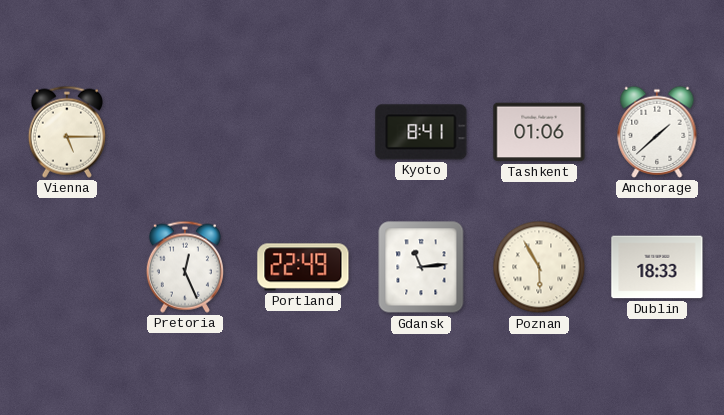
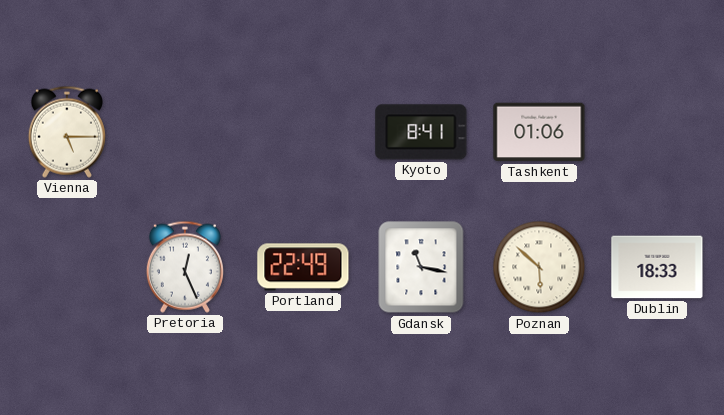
Anchorage: 1:38 -> none
Gdansk: 11:14 -> 11:17
Poznan: 5:55 -> 5:52
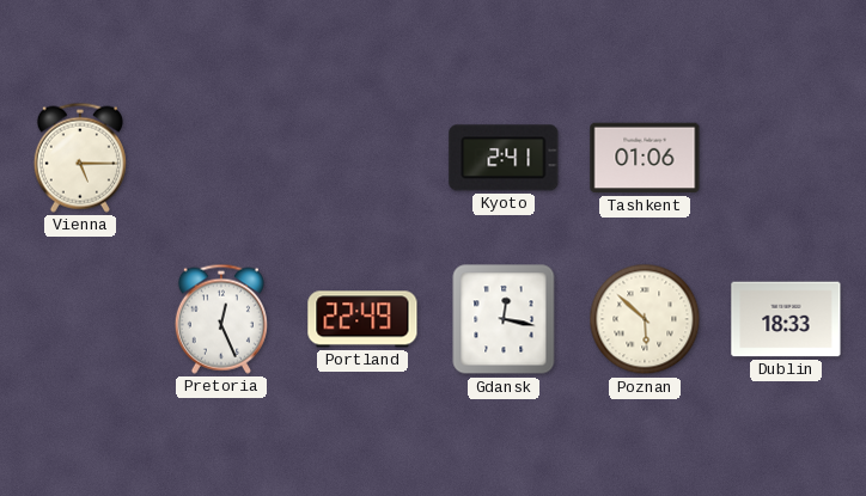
Kyoto: 8:41 -> 2:41
Gdansk: 11:17 -> 12:17
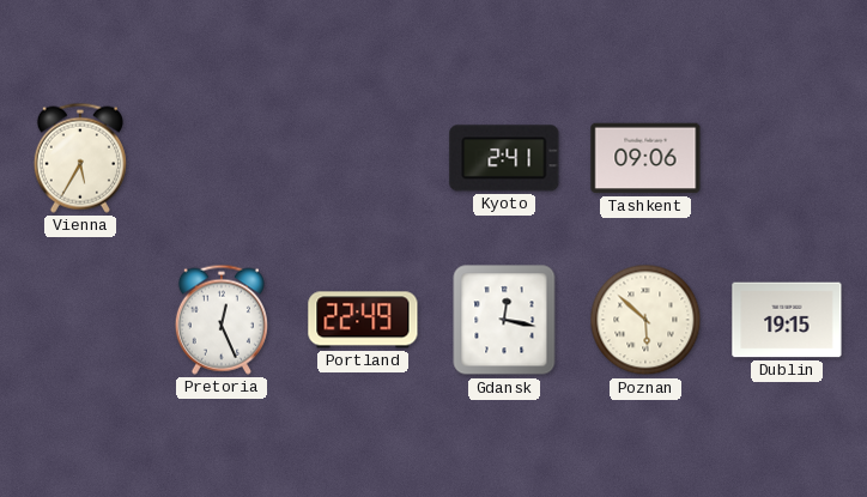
Vienna: 5:15 -> 5:35
Tashkent: 01:06 -> 09:06
Dublin: 18:33 -> 19:15
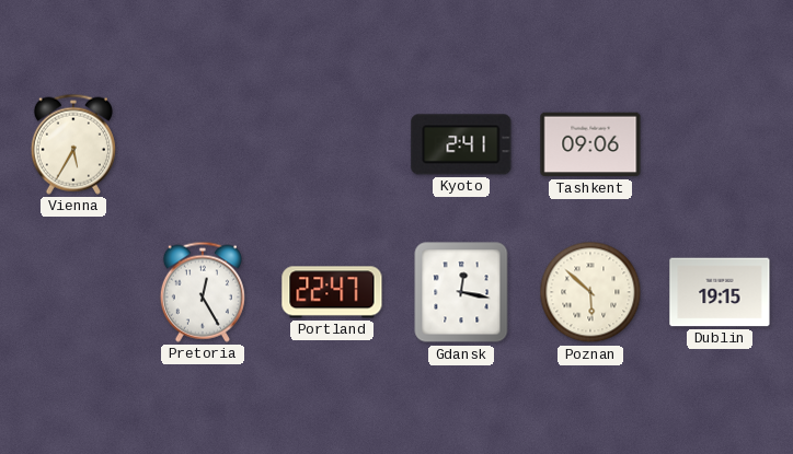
Pretoria: 12:26 -> 12:25
Portland: 22:49 -> 22:47
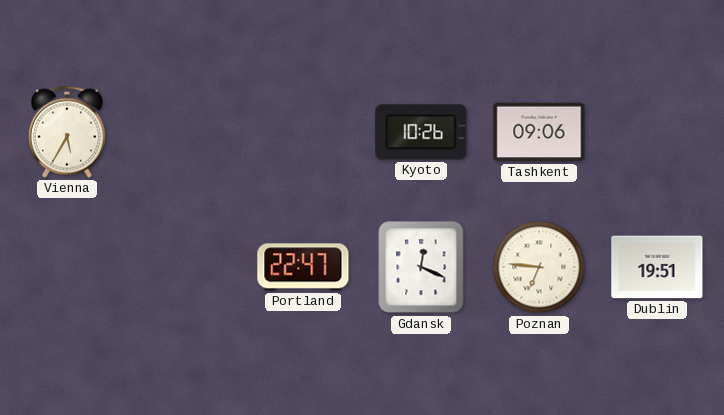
Kyoto: 2:41 -> 10:26
Pretoria: 12:25 -> none
Gdansk: 12:17 -> 12:19
Poznan: 5:52 -> 6:46
Dublin: 19:15 -> 19:51
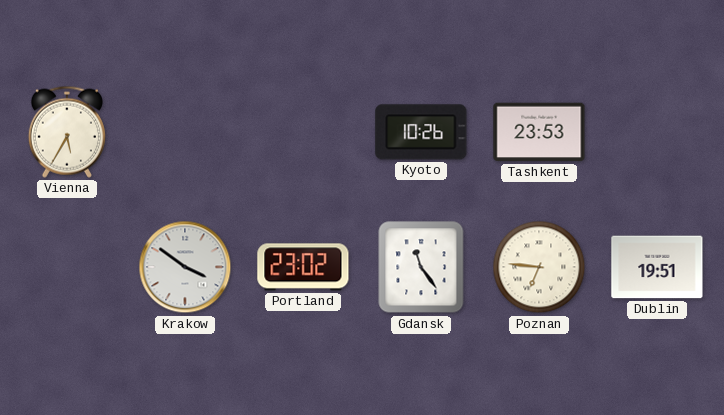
Tashkent: 09:06 -> 23:53
Krakow: none -> 3:51
Portland: 22:47 -> 23:02
Gdansk: 12:19 -> 11:24
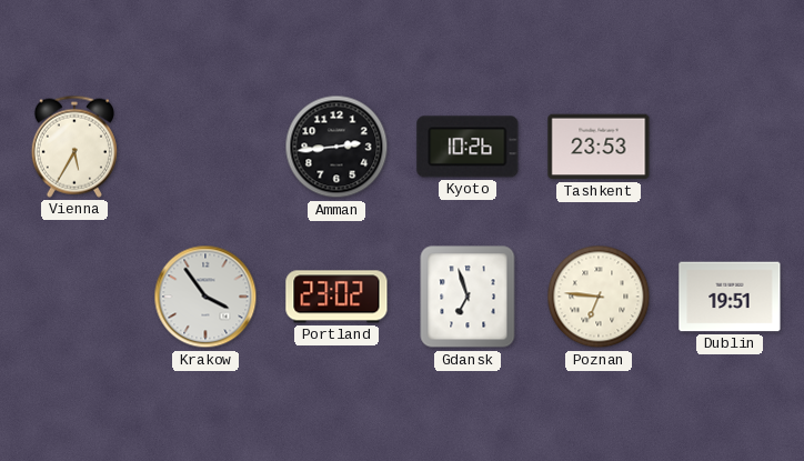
Amman: none -> 2:44
Krakow: 3:51 -> 3:54
Gdansk: 11:24 -> 6:57
